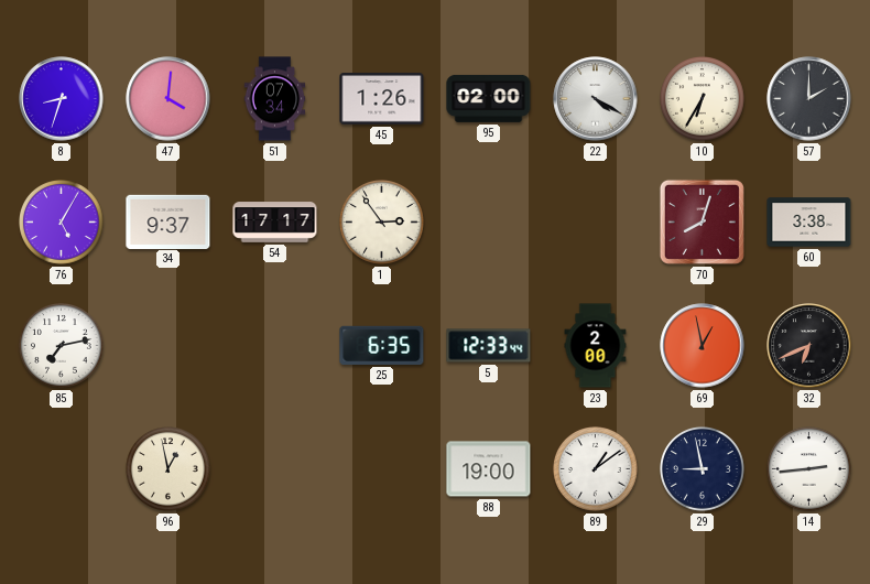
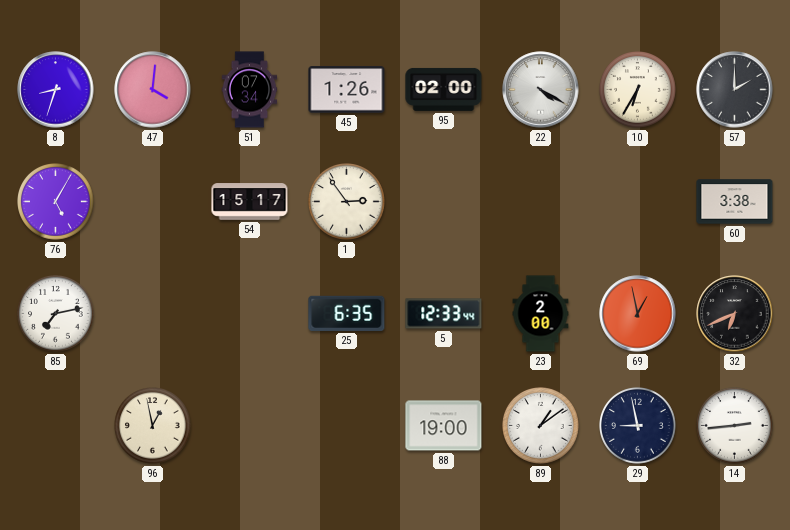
34: 9:37 -> none
54: 17:17 -> 15:17
70: 8:03 -> none
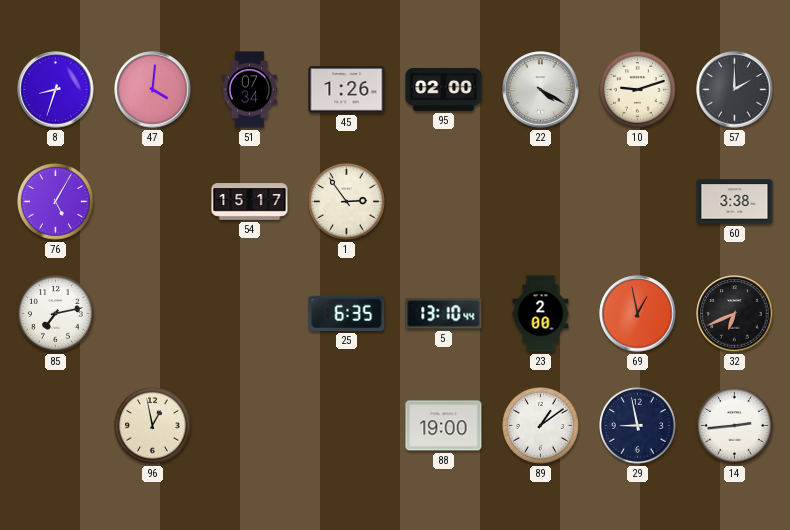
10: 6:35 -> 9:12
5: 12:33 -> 13:10
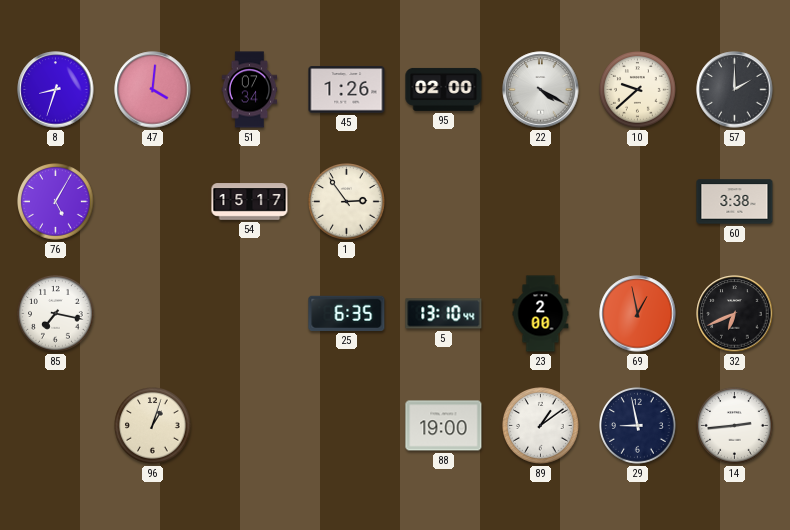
10: 9:12 -> 9:38
85: 7:13 -> 7:17
96: 12:58 -> 1:03
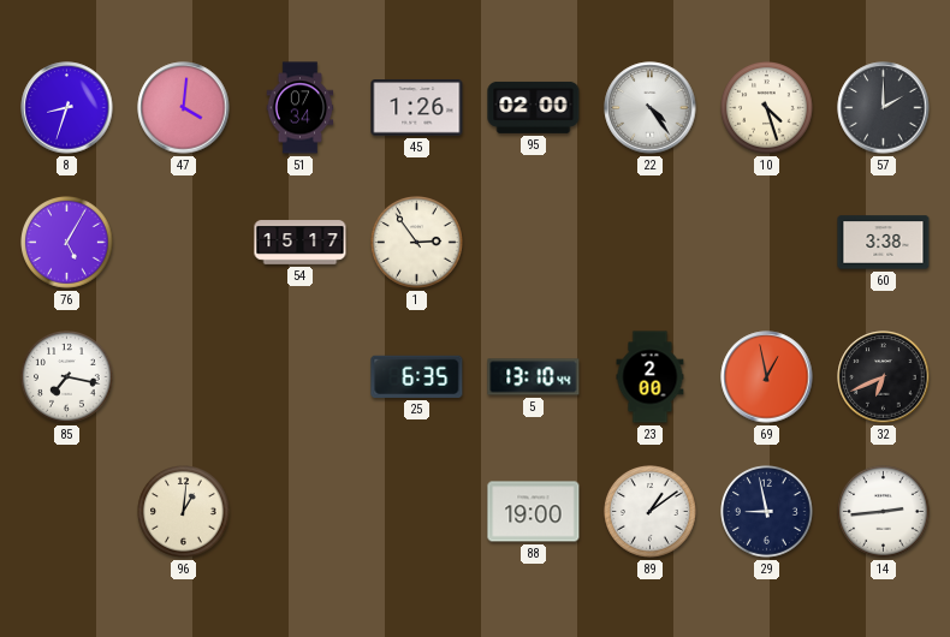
22: 4:20 -> 4:24
10: 9:38 -> 4:27
96: 1:03 -> 1:01
